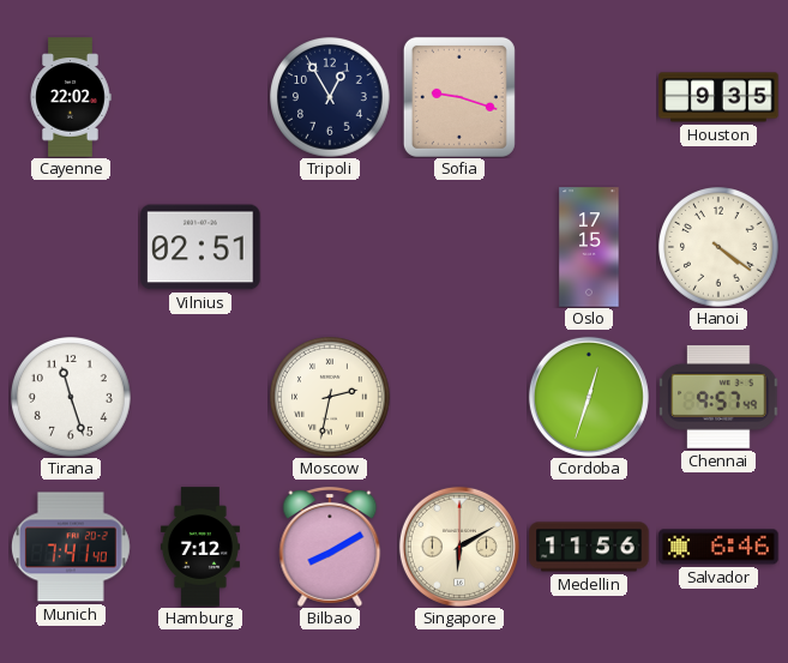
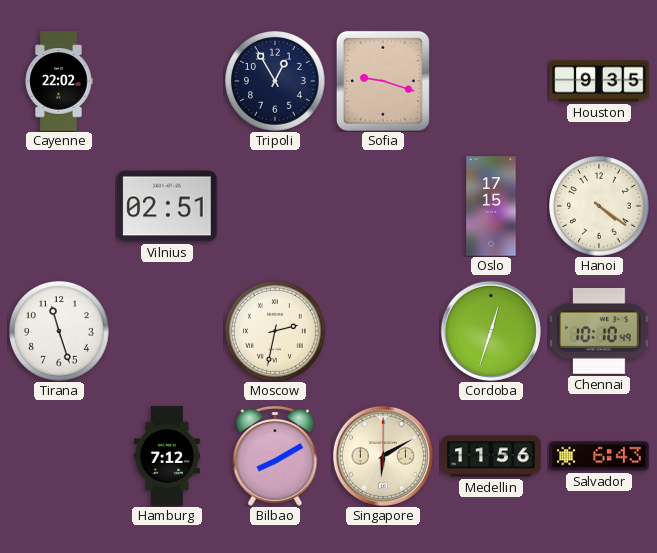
Chennai: 9:57 -> 10:10
Munich: 7:41 -> none
Salvador: 6:46 -> 6:43
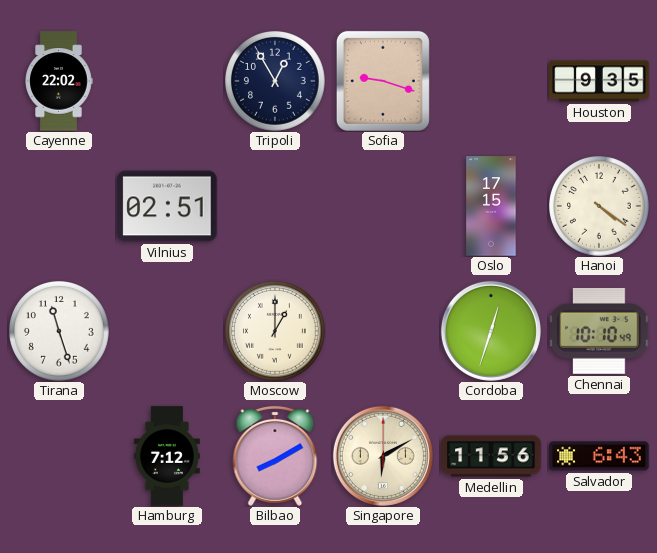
Moscow: 2:32 -> 1:00
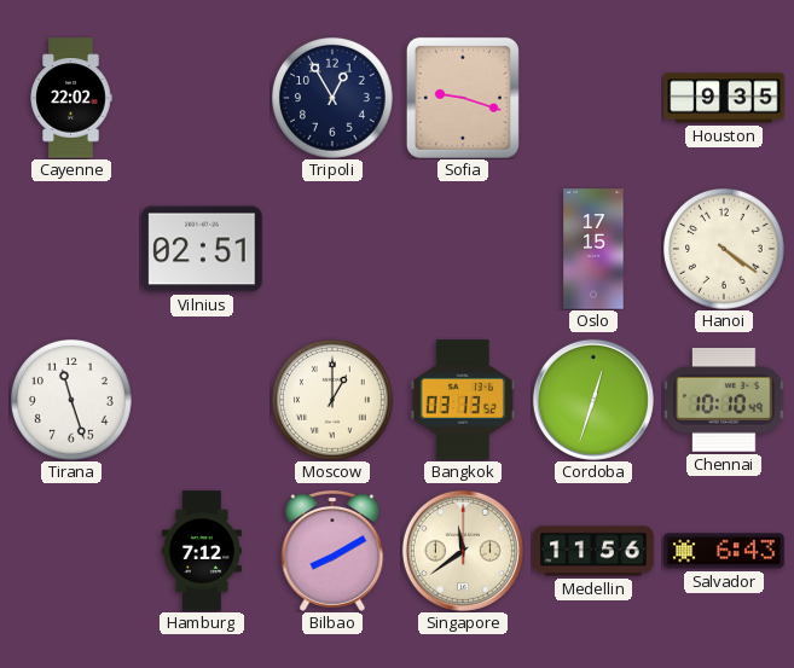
Bangkok: none -> 03:13
Singapore: 6:10 -> 11:39
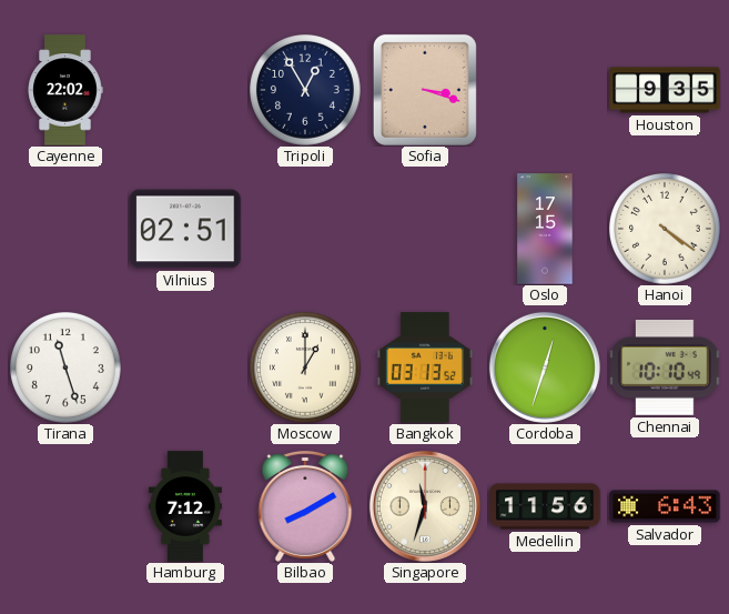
Sofia: 9:18 -> 3:18
Singapore: 11:39 -> 11:33
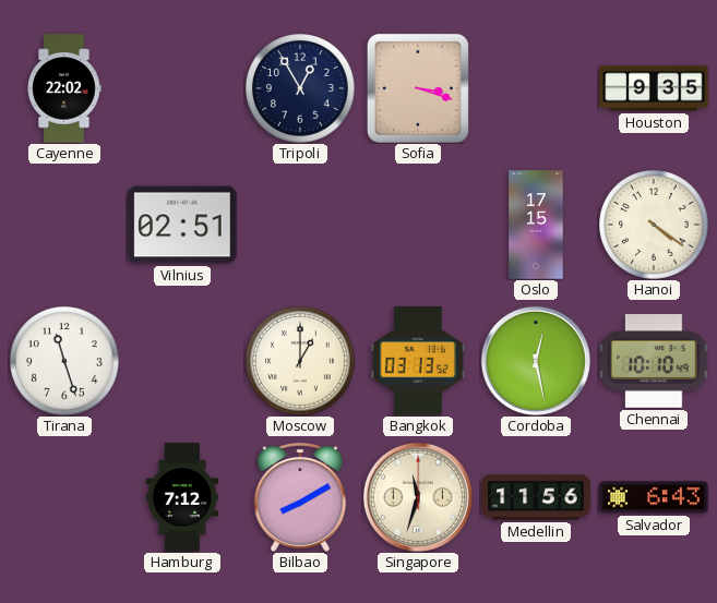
Cordoba: 12:33 -> 12:28
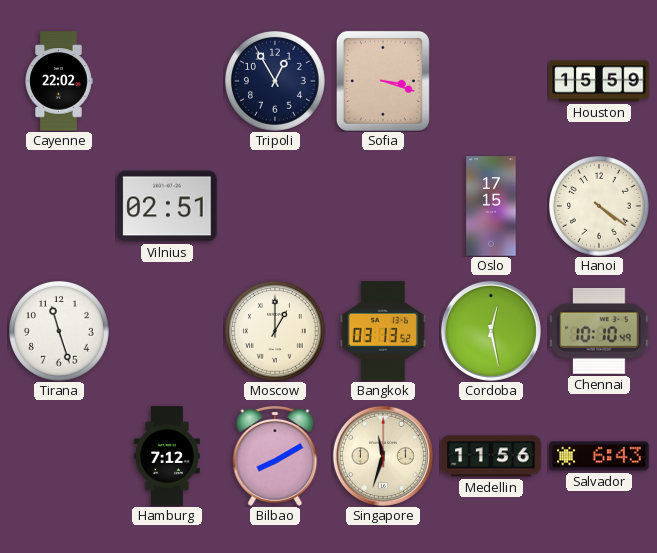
Houston: 9:35 -> 15:59
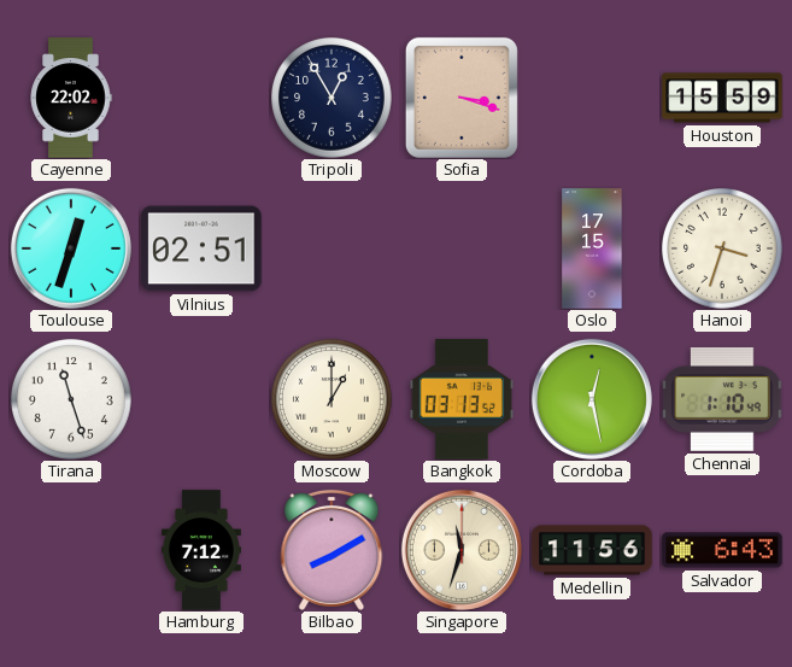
Toulouse: none -> 12:33
Hanoi: 4:21 -> 3:33
Chennai: 10:10 -> 1:10
